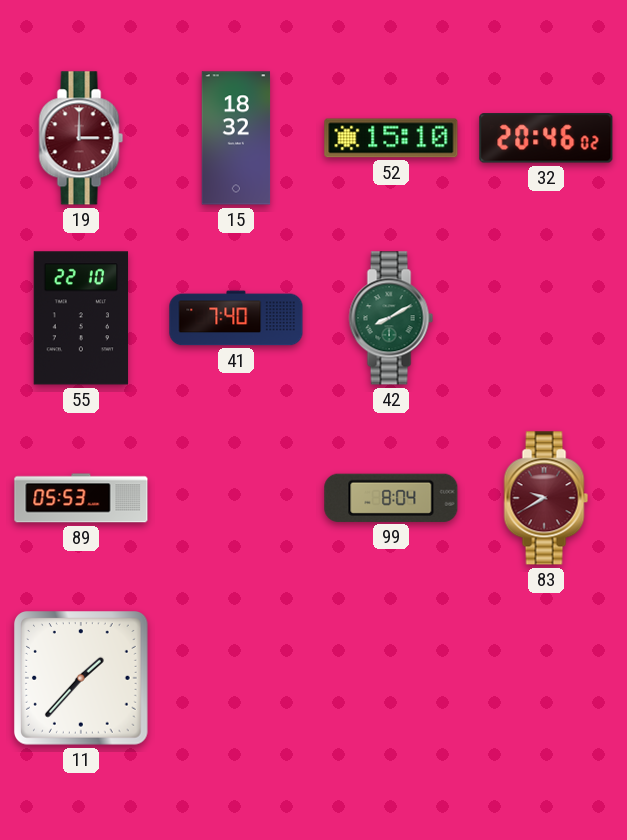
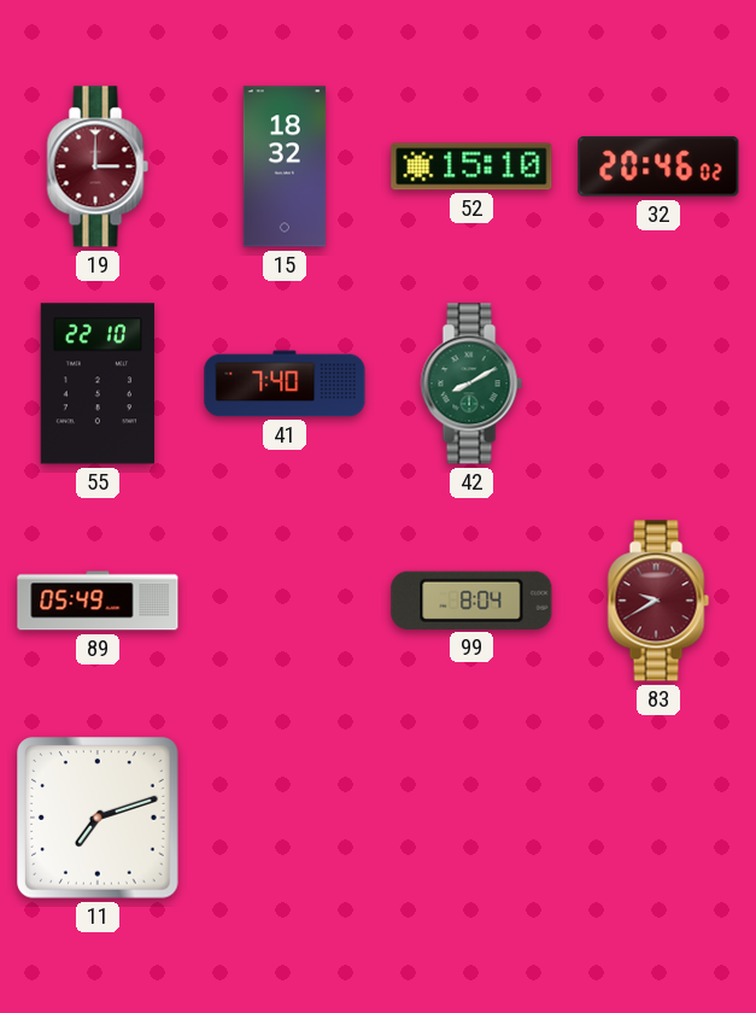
89: 05:53 -> 05:49
11: 1:37 -> 7:12
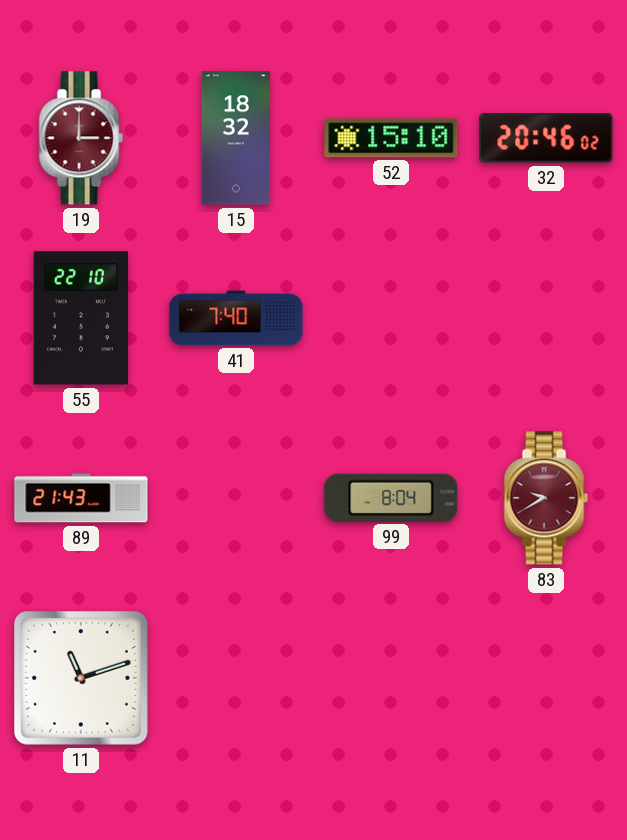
42: 8:10 -> none
89: 05:49 -> 21:43
11: 7:12 -> 11:12
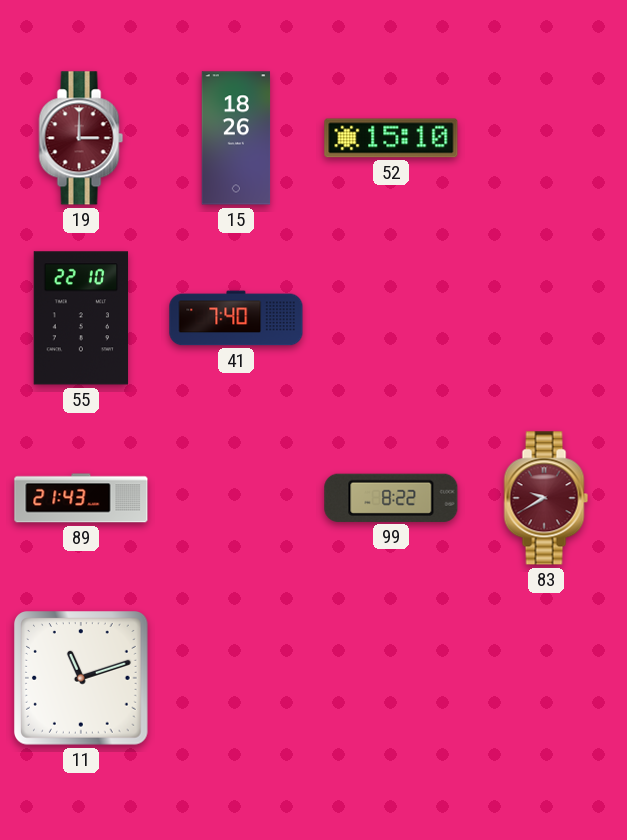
15: 18:32 -> 18:26
32: 20:46 -> none
99: 8:04 -> 8:22
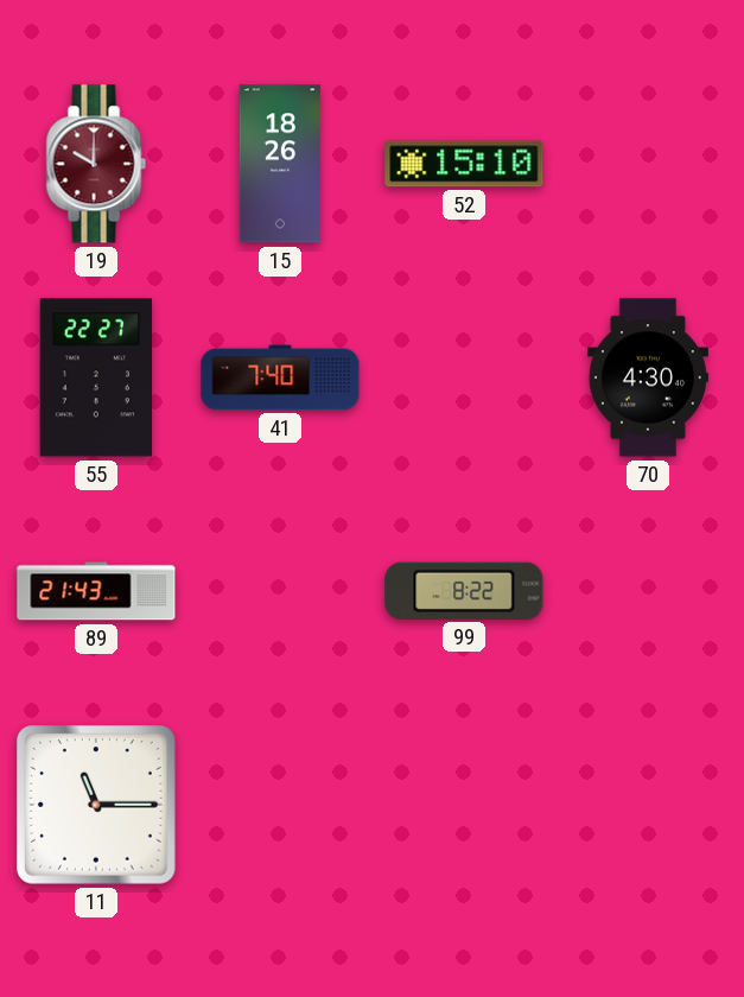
19: 3:00 -> 10:00
55: 22:10 -> 22:27
70: none -> 4:30
83: 9:40 -> none
11: 11:12 -> 11:15
